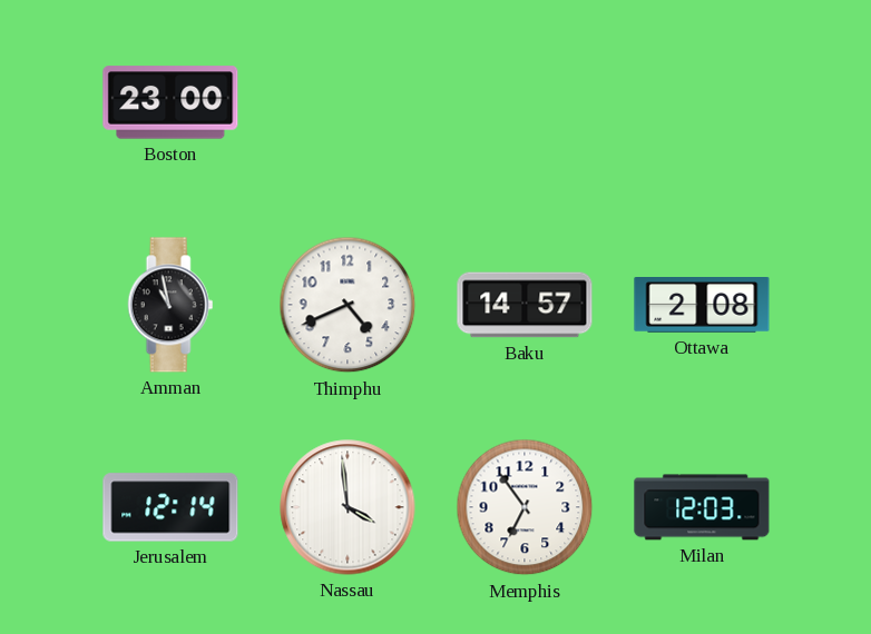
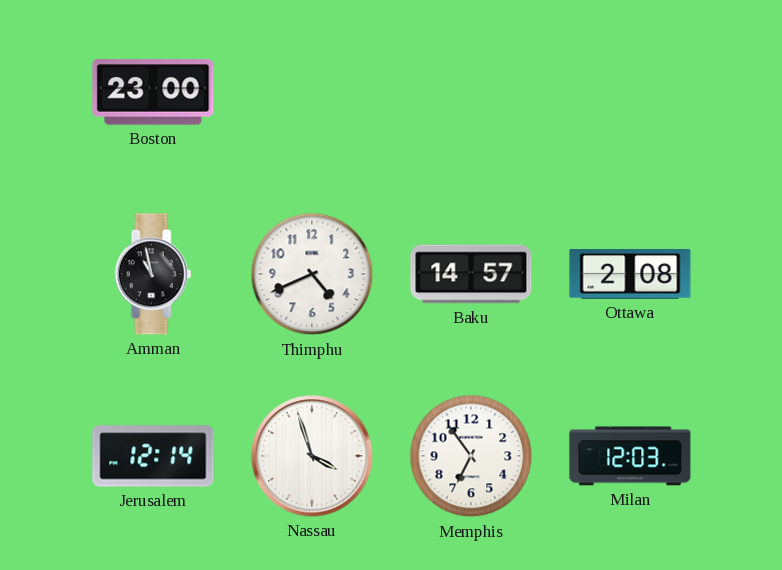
Nassau: 3:59 -> 3:57
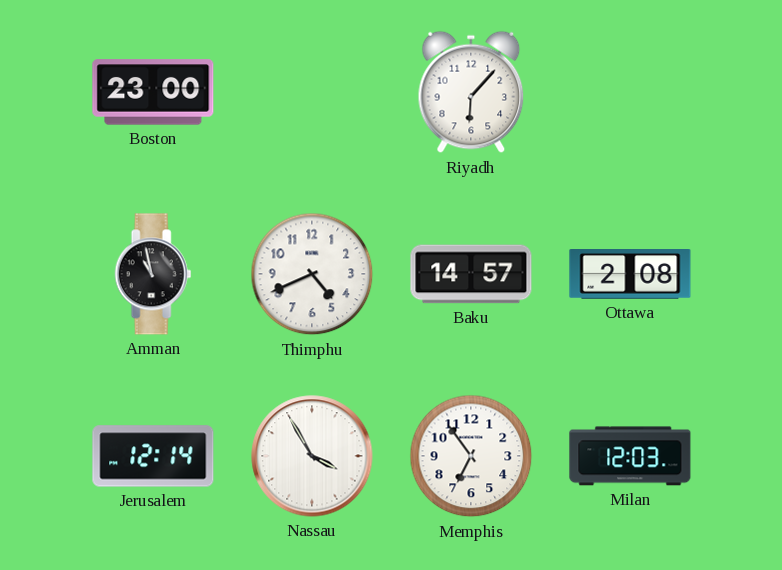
Riyadh: none -> 6:07
Nassau: 3:57 -> 3:55
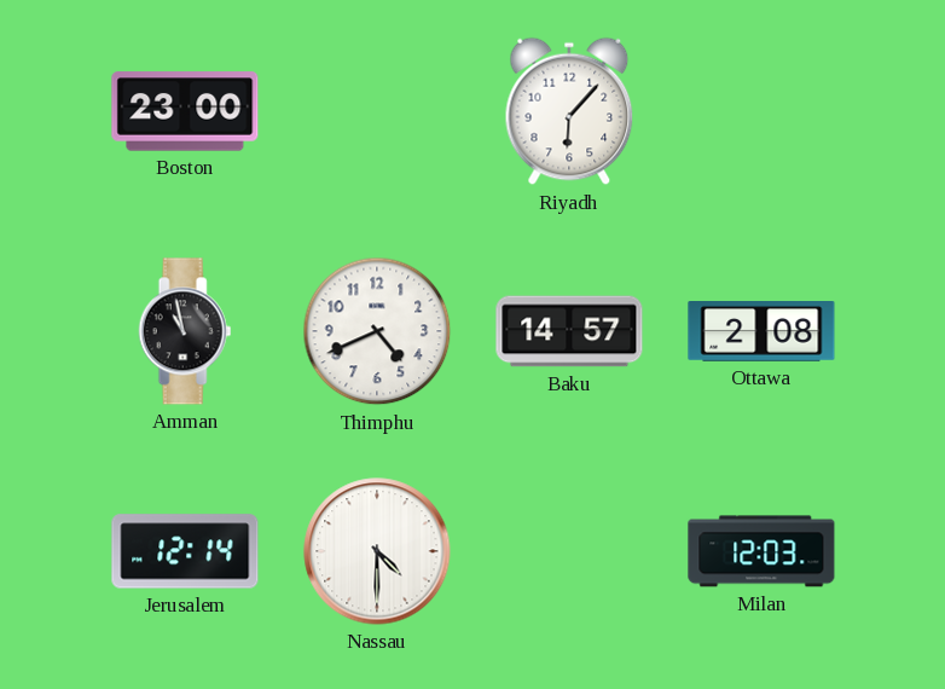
Nassau: 3:55 -> 4:30
Memphis: 6:54 -> none
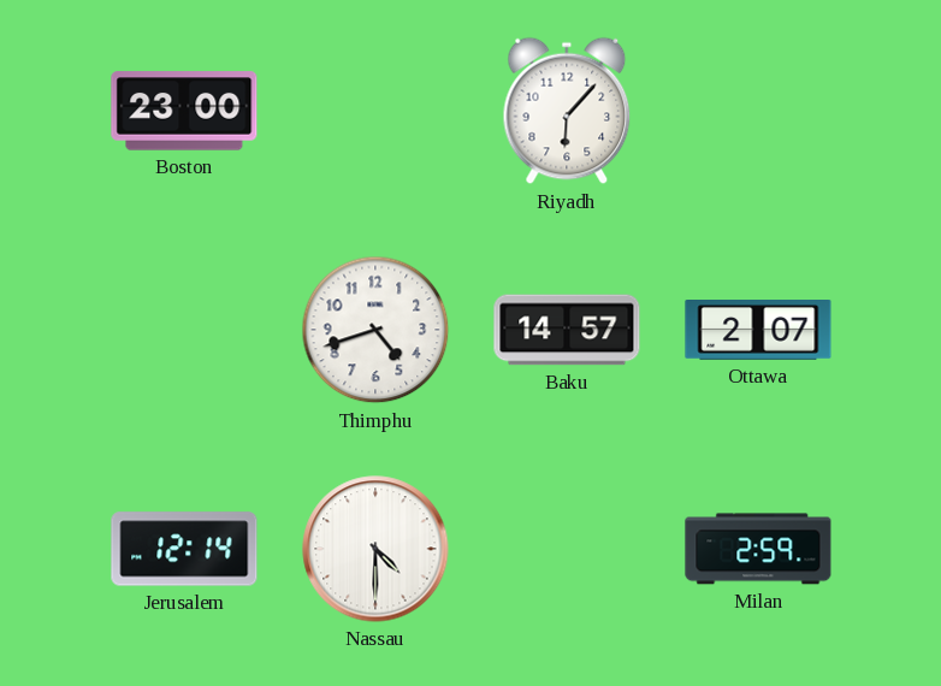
Amman: 10:58 -> none
Thimphu: 4:41 -> 4:42
Ottawa: 2:08 -> 2:07
Milan: 12:03 -> 2:59
